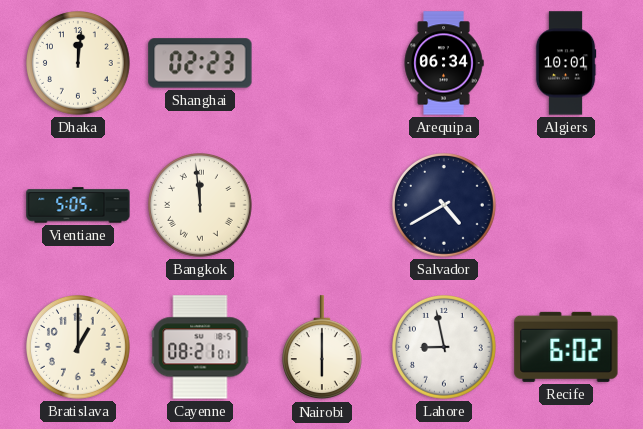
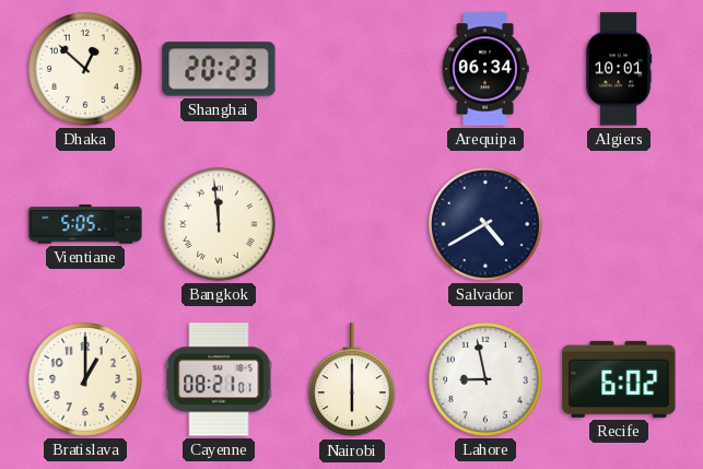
Dhaka: 12:01 -> 12:52
Shanghai: 02:23 -> 20:23
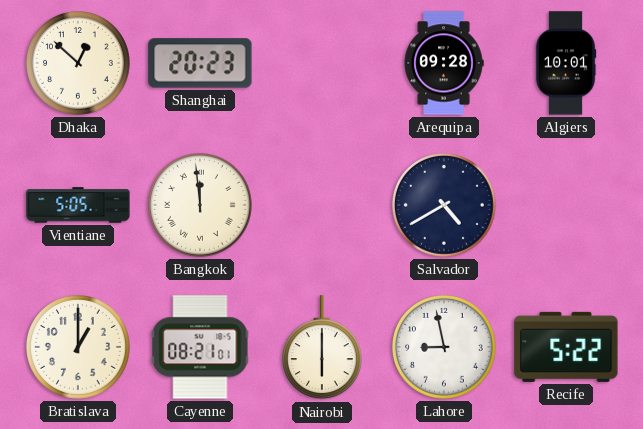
Arequipa: 06:34 -> 09:28
Recife: 6:02 -> 5:22
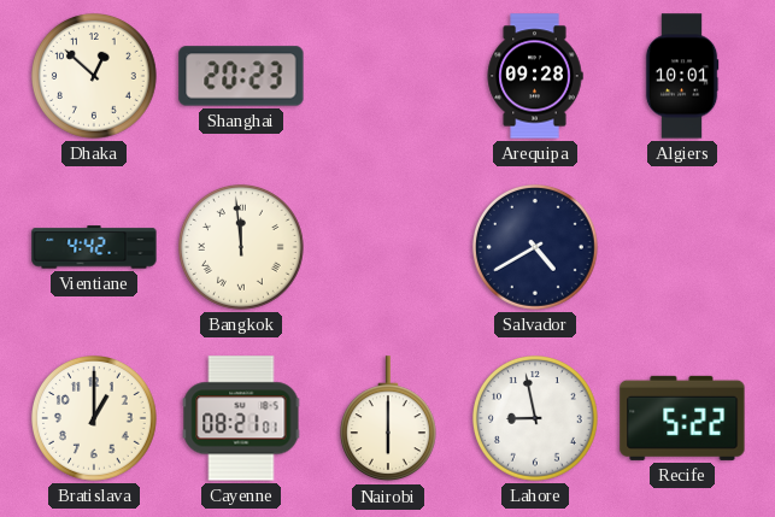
Vientiane: 5:05 -> 4:42
